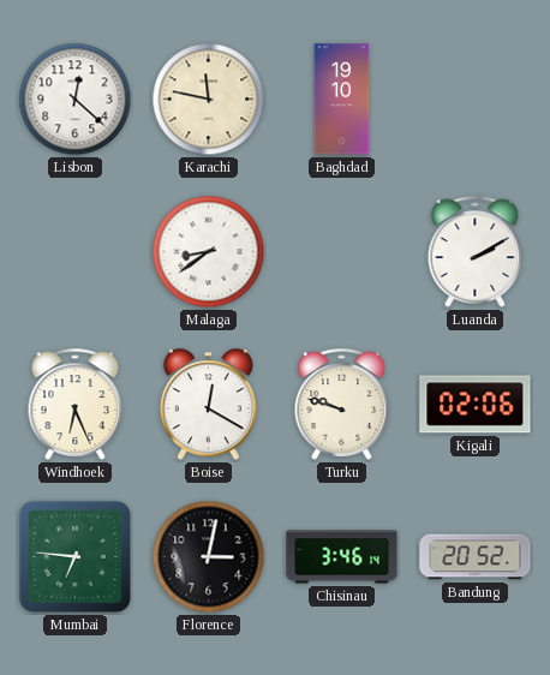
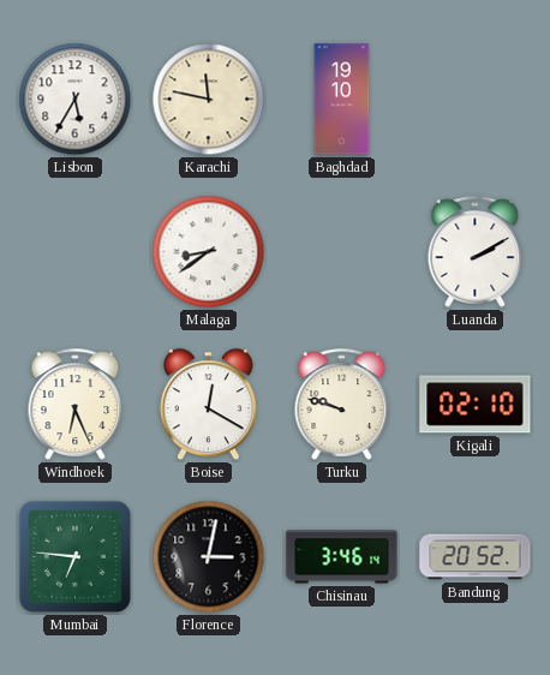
Lisbon: 12:22 -> 5:35
Kigali: 02:06 -> 02:10
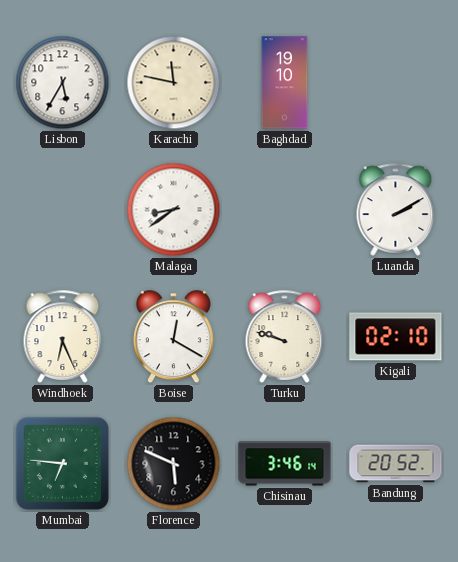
Florence: 3:02 -> 5:49
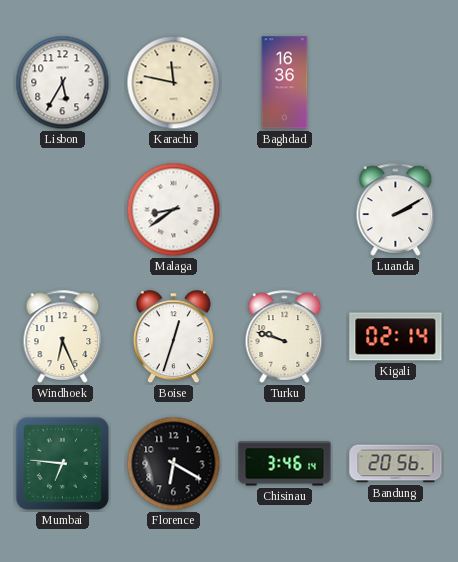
Baghdad: 19:10 -> 16:36
Boise: 12:20 -> 12:33
Kigali: 02:10 -> 02:14
Florence: 5:49 -> 6:20
Bandung: 20:52 -> 20:56
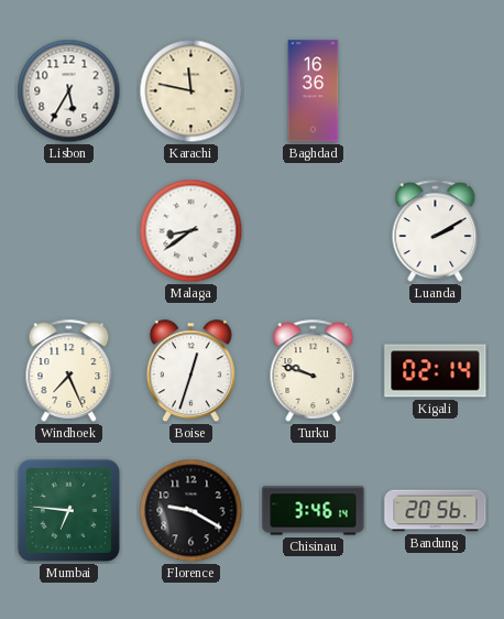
Windhoek: 6:26 -> 7:26
Florence: 6:20 -> 9:20
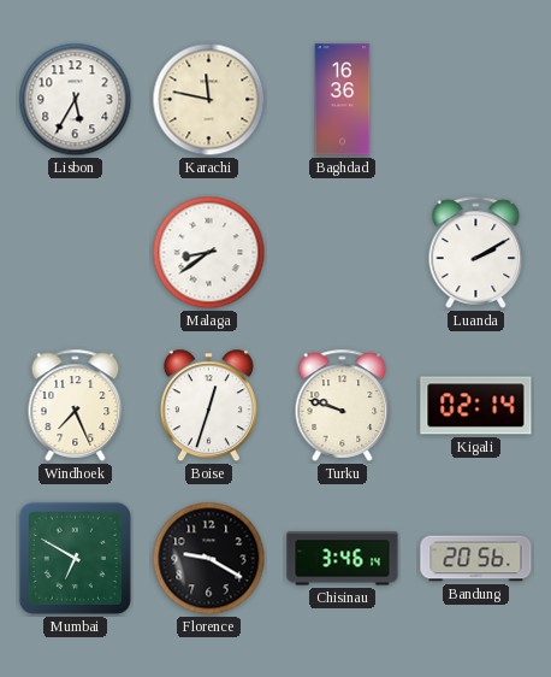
Mumbai: 6:46 -> 6:50
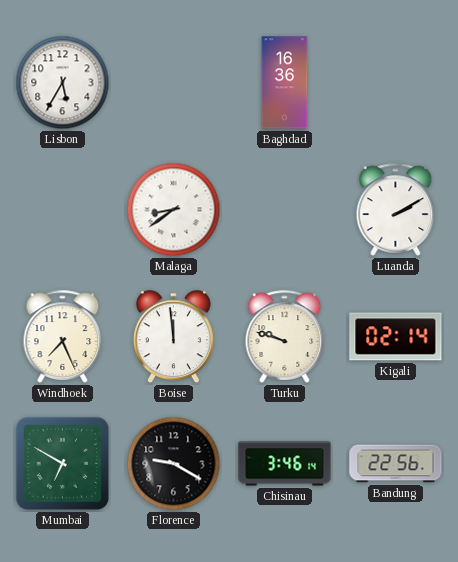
Karachi: 11:47 -> none
Boise: 12:33 -> 11:59
Bandung: 20:56 -> 22:56
